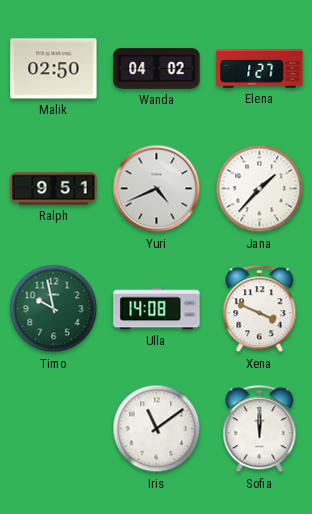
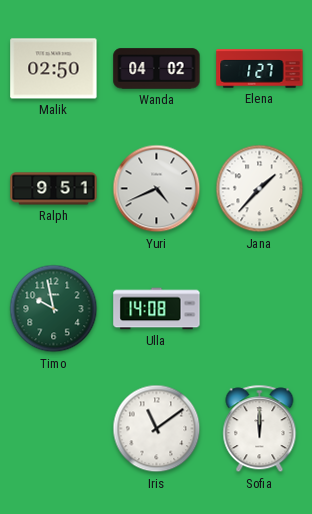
Xena: 3:49 -> none
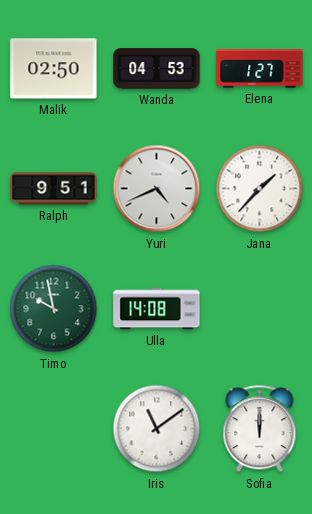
Wanda: 04:02 -> 04:53
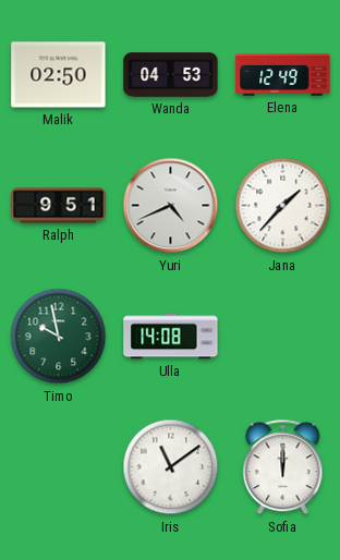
Elena: 1:27 -> 12:49
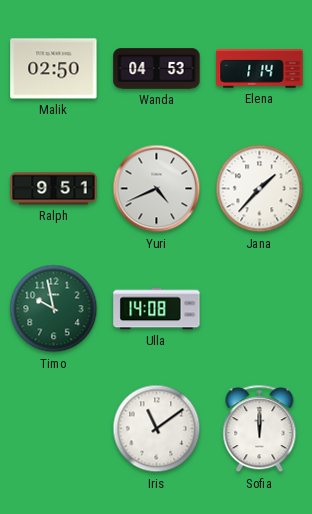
Elena: 12:49 -> 1:14
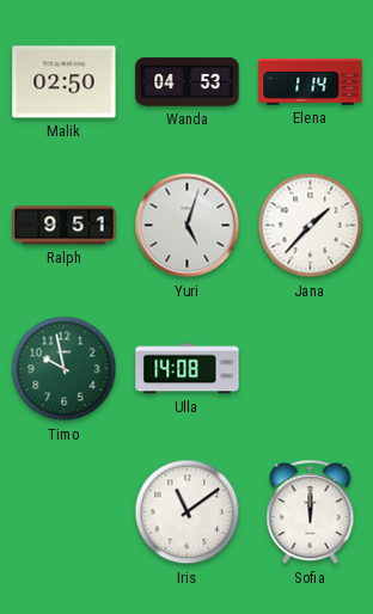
Yuri: 4:41 -> 5:03
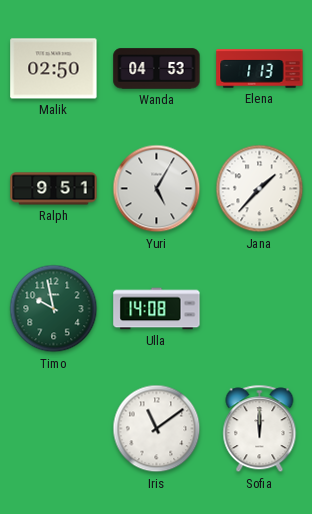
Elena: 1:14 -> 1:13
Yuri: 5:03 -> 5:05
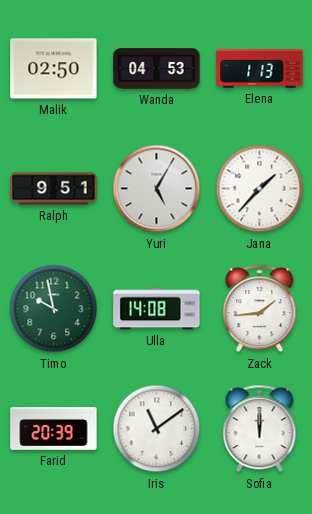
Zack: none -> 1:44
Farid: none -> 20:39
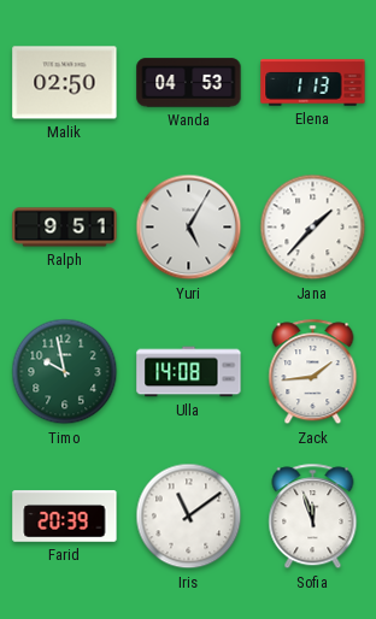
Sofia: 12:00 -> 11:57
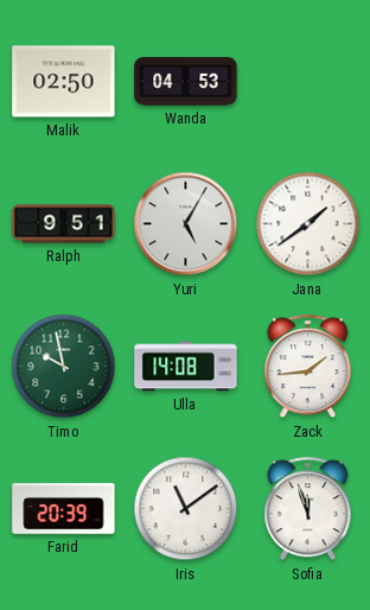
Elena: 1:13 -> none
Jana: 1:37 -> 1:39
